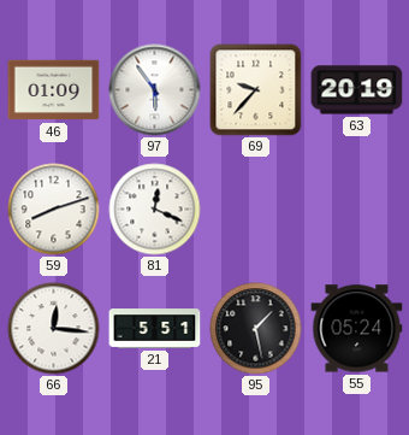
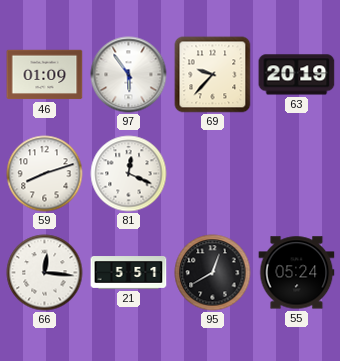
95: 1:28 -> 12:40
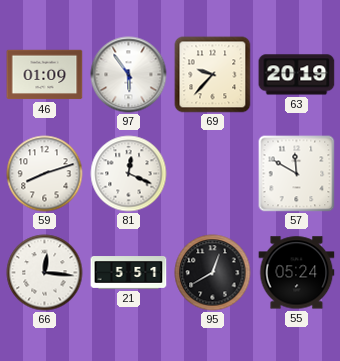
57: none -> 11:50
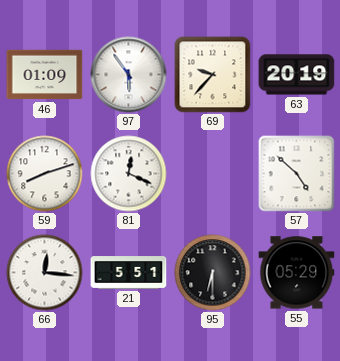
57: 11:50 -> 4:52
95: 12:40 -> 6:30
55: 05:24 -> 05:29
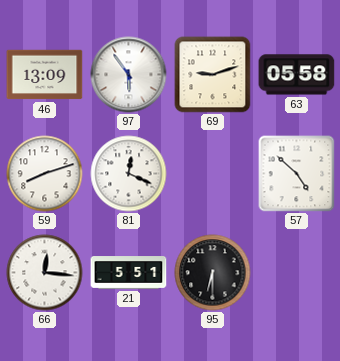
46: 01:09 -> 13:09
69: 9:37 -> 9:12
63: 20:19 -> 05:58
55: 05:29 -> none
